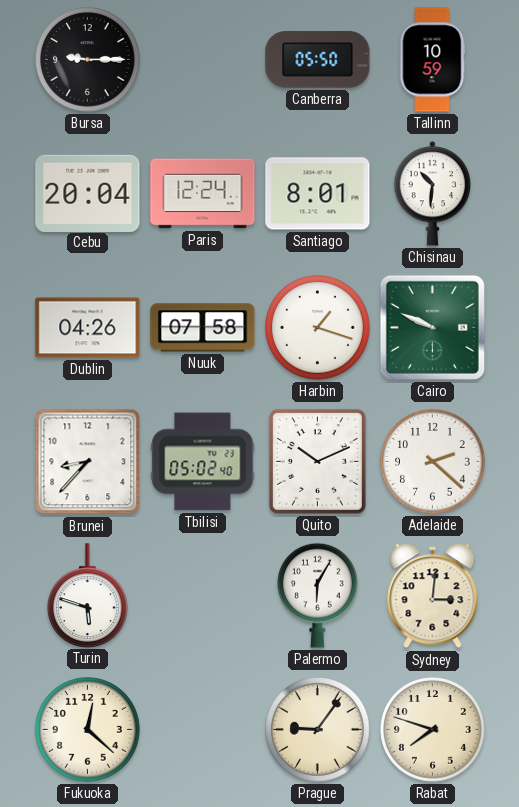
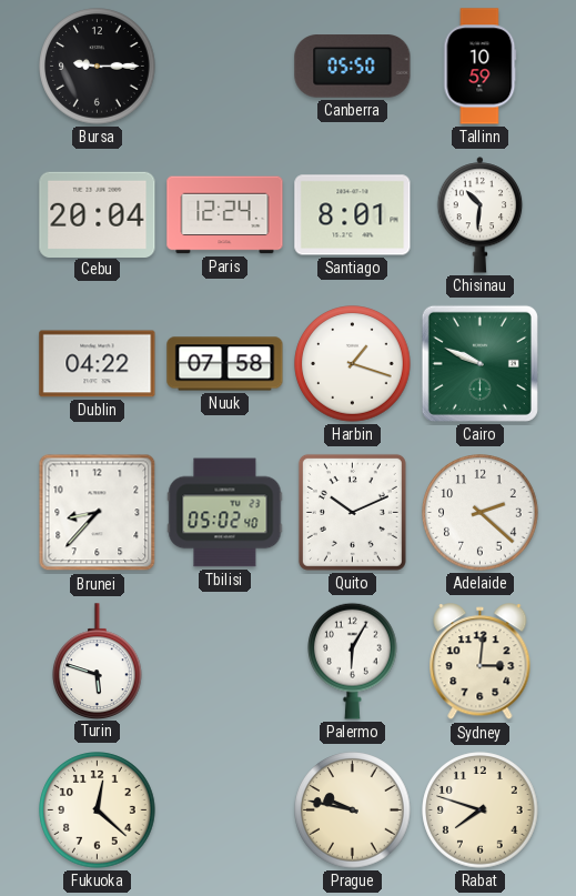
Dublin: 04:26 -> 04:22
Prague: 9:06 -> 9:47
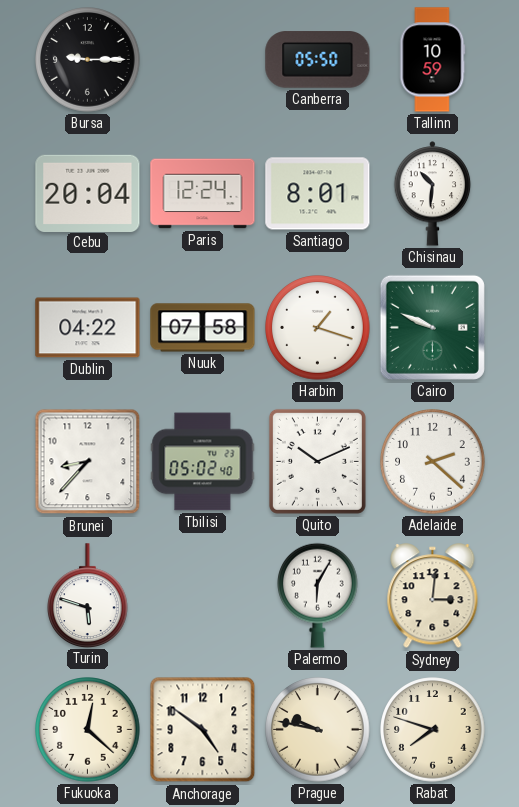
Anchorage: none -> 4:51
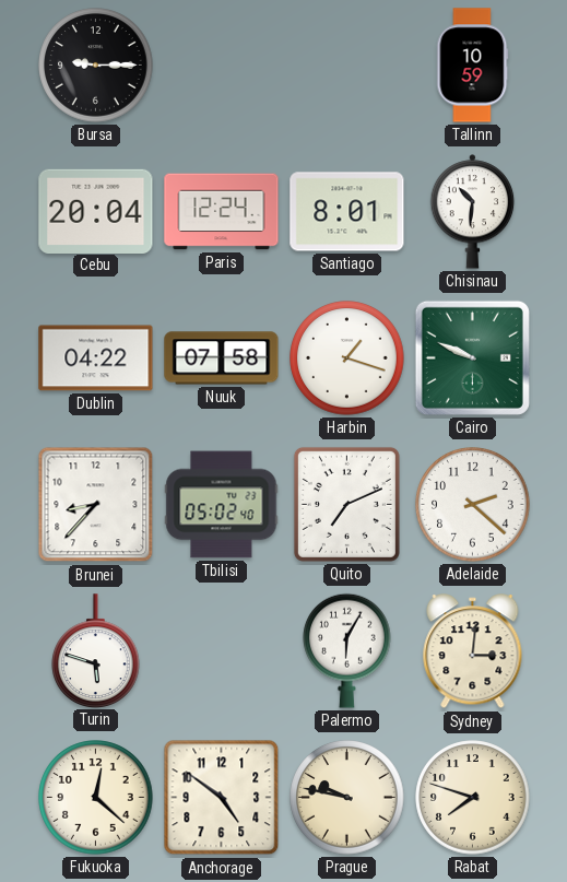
Canberra: 05:50 -> none
Quito: 10:11 -> 7:11
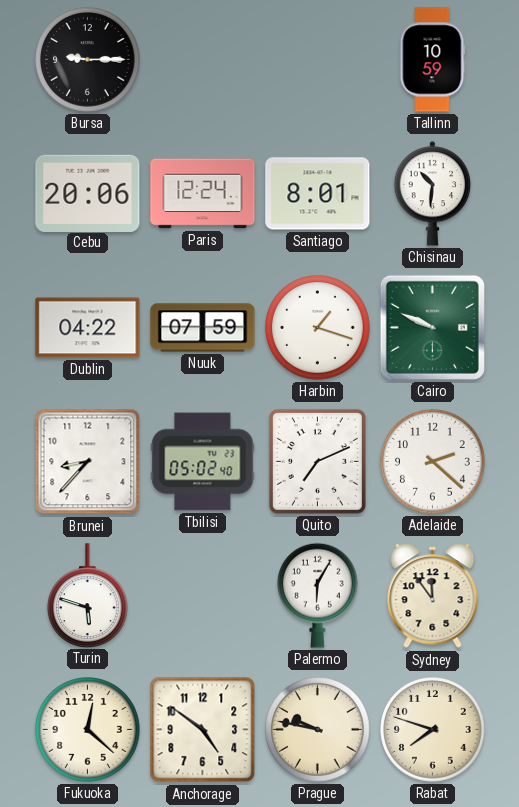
Cebu: 20:04 -> 20:06
Nuuk: 07:58 -> 07:59
Sydney: 3:01 -> 11:54
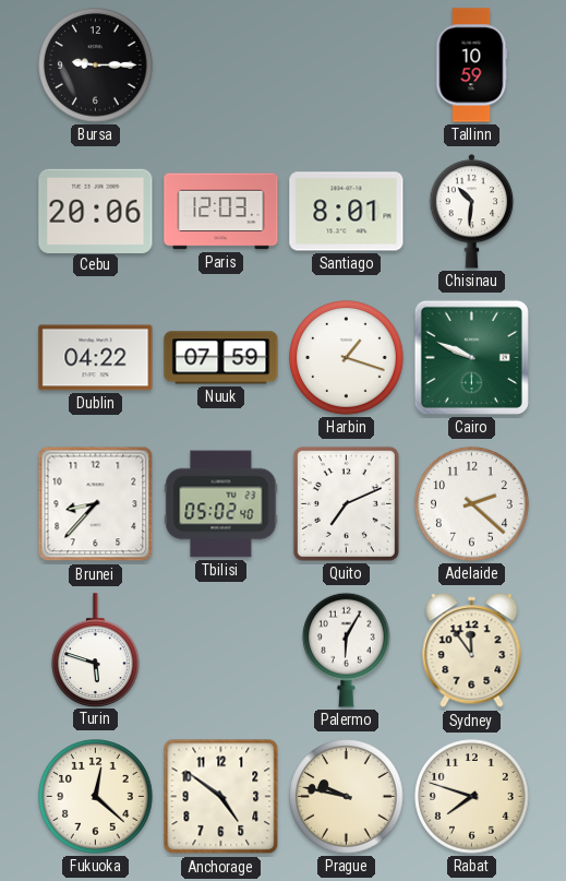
Paris: 12:24 -> 12:03
